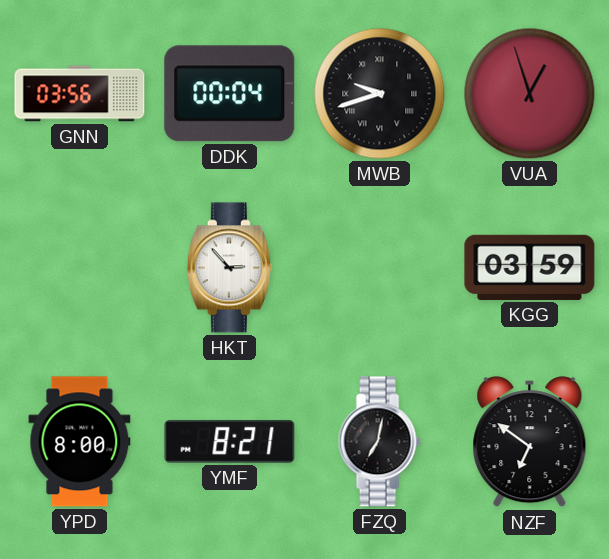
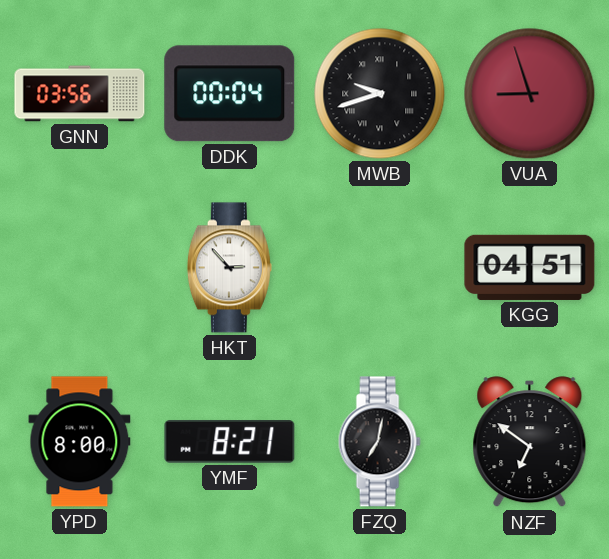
VUA: 12:57 -> 8:57
KGG: 03:59 -> 04:51
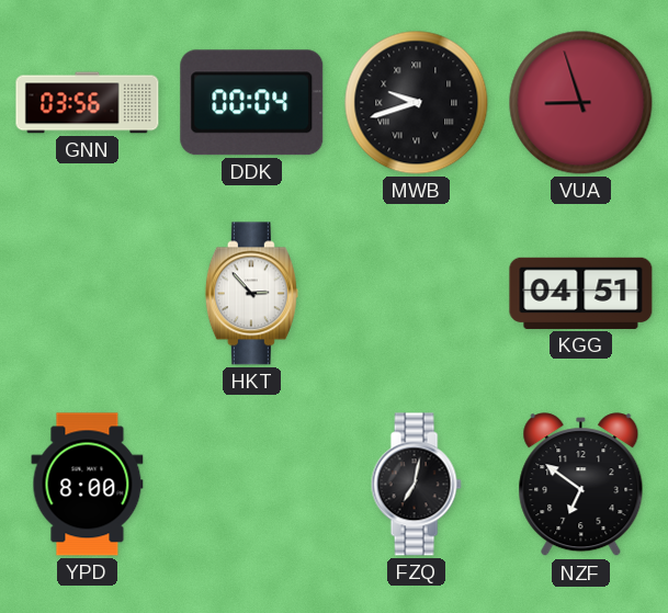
YMF: 8:21 -> none
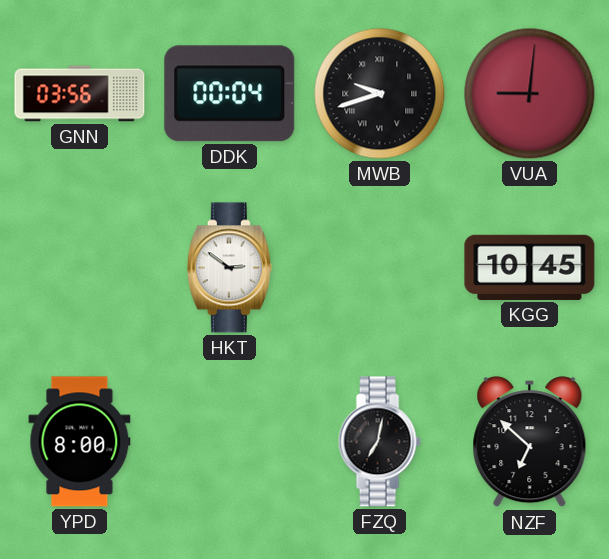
VUA: 8:57 -> 9:01
HKT: 2:53 -> 2:51
KGG: 04:51 -> 10:45
NZF: 6:51 -> 6:52
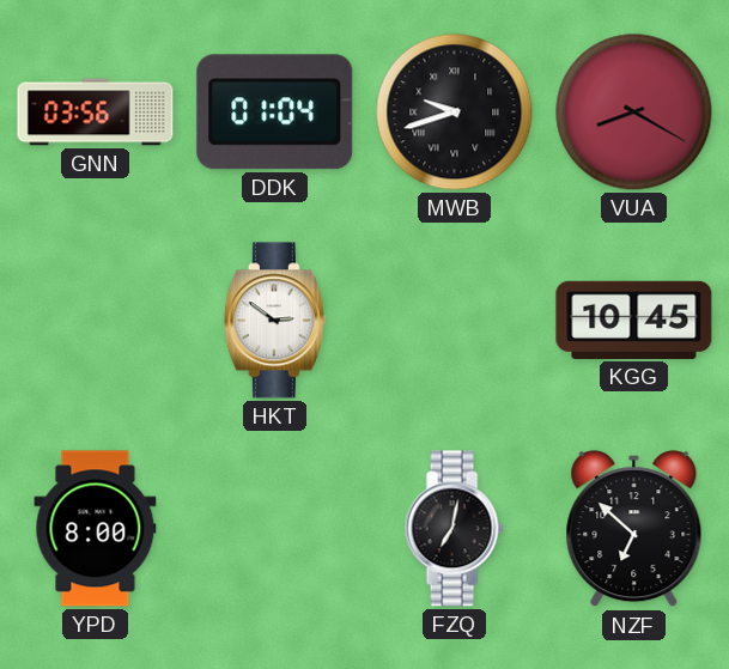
DDK: 00:04 -> 01:04
VUA: 9:01 -> 8:20
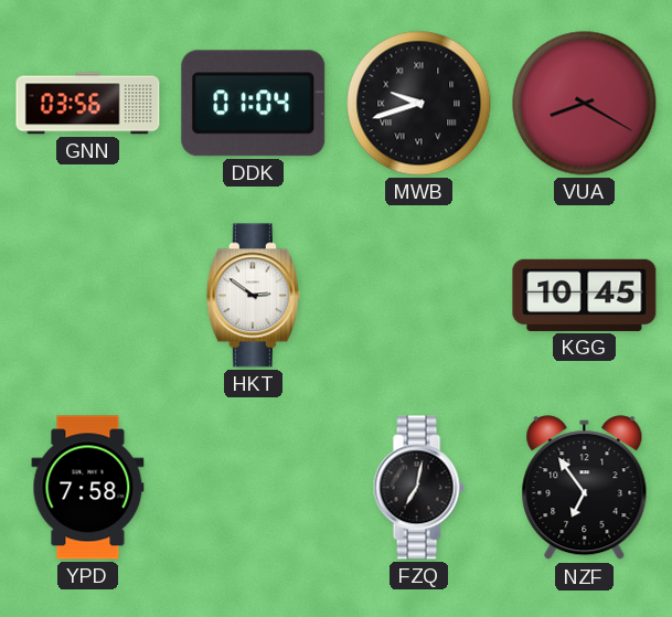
YPD: 8:00 -> 7:58
NZF: 6:52 -> 6:54
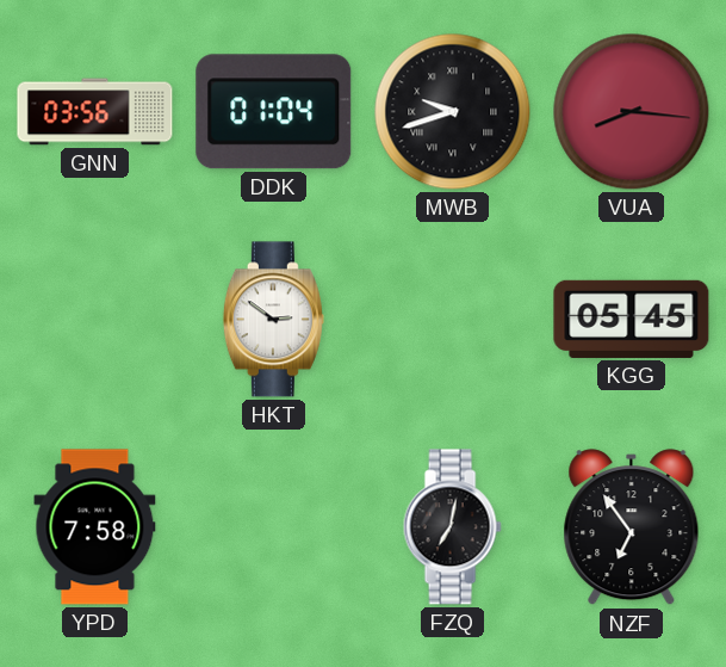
VUA: 8:20 -> 8:16
KGG: 10:45 -> 05:45
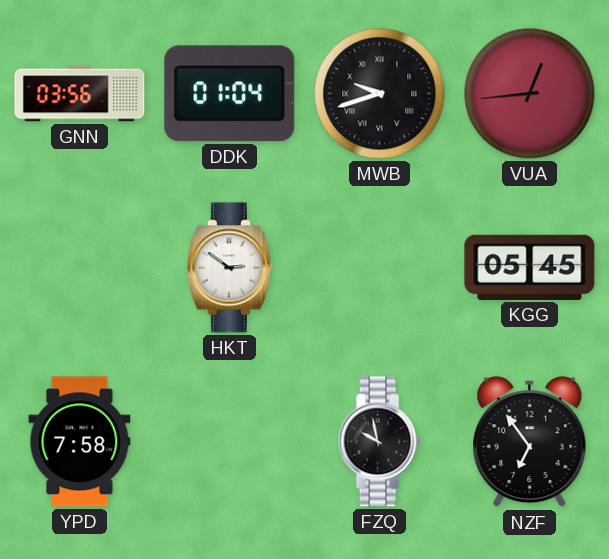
VUA: 8:16 -> 12:44
FZQ: 7:02 -> 9:58
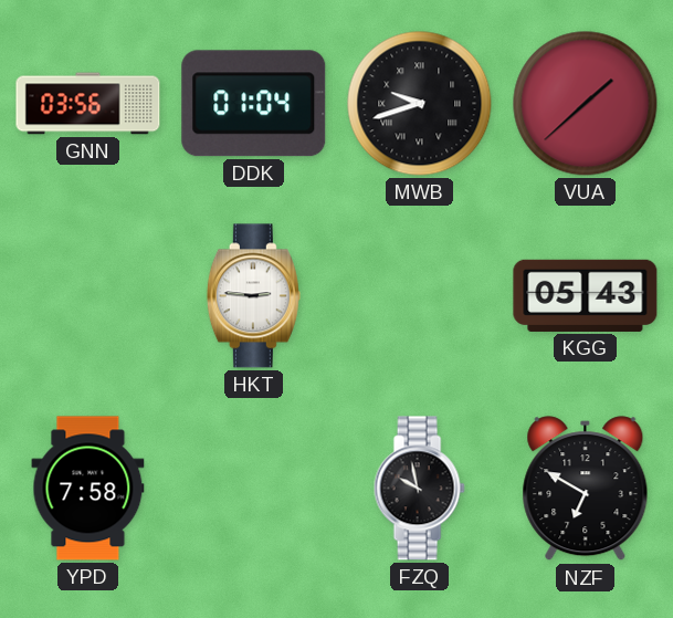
VUA: 12:44 -> 1:38
HKT: 2:51 -> 2:46
KGG: 05:45 -> 05:43
NZF: 6:54 -> 6:50
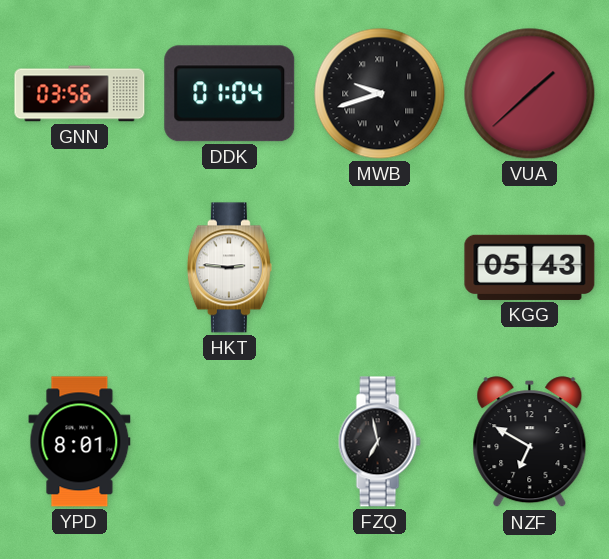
YPD: 7:58 -> 8:01
FZQ: 9:58 -> 6:58
